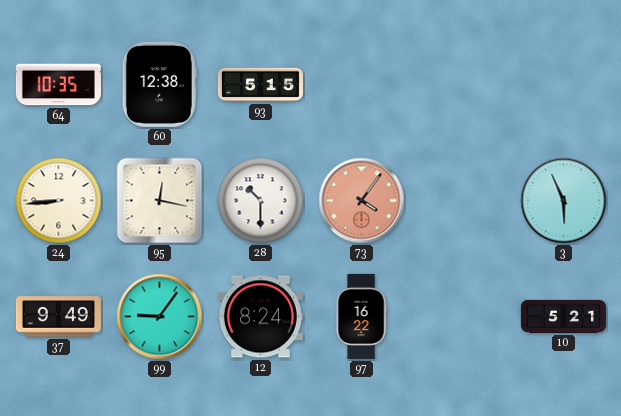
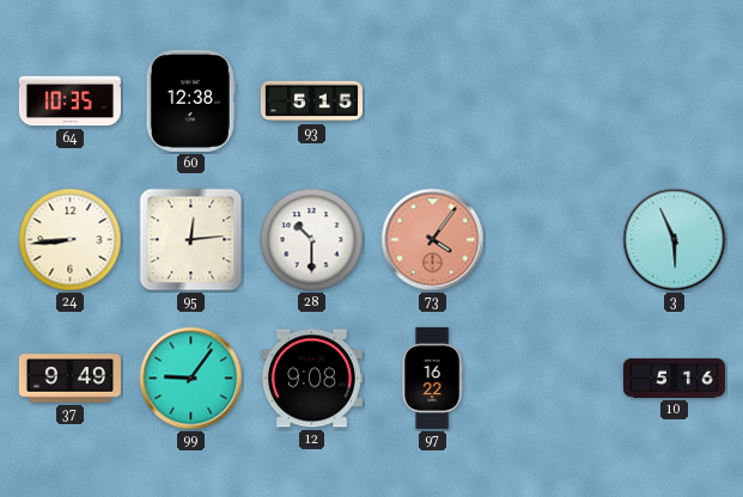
95: 12:17 -> 12:14
12: 8:24 -> 9:08
10: 5:21 -> 5:16
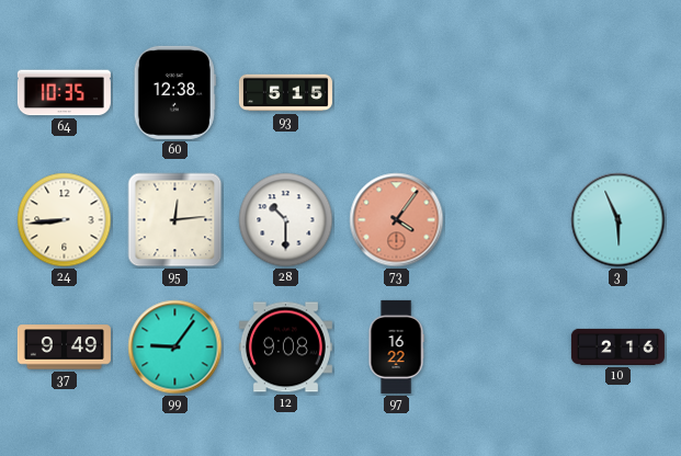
10: 5:16 -> 2:16
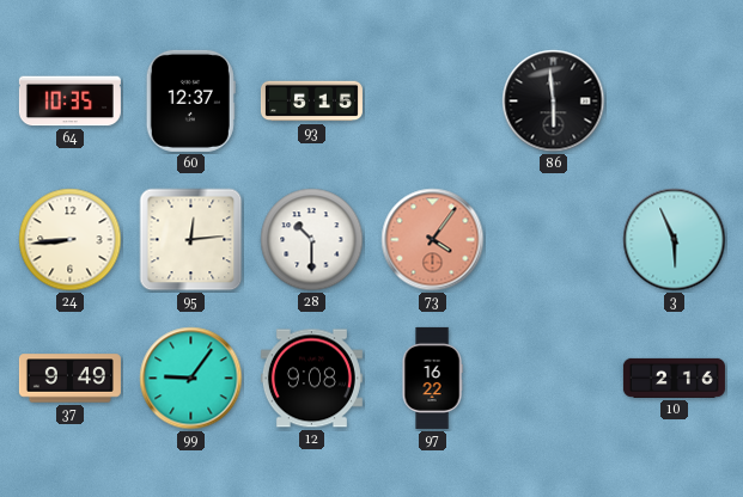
60: 12:38 -> 12:37
86: none -> 5:59
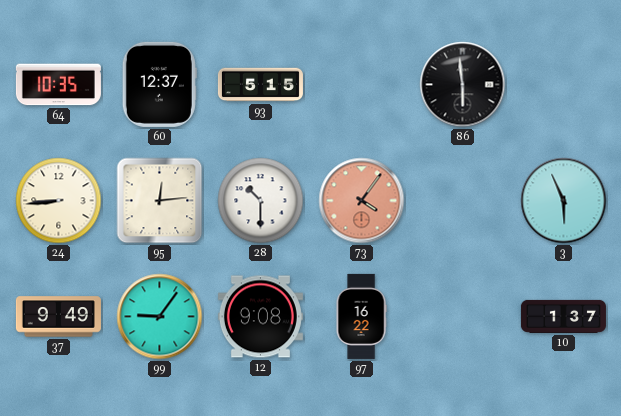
10: 2:16 -> 1:37
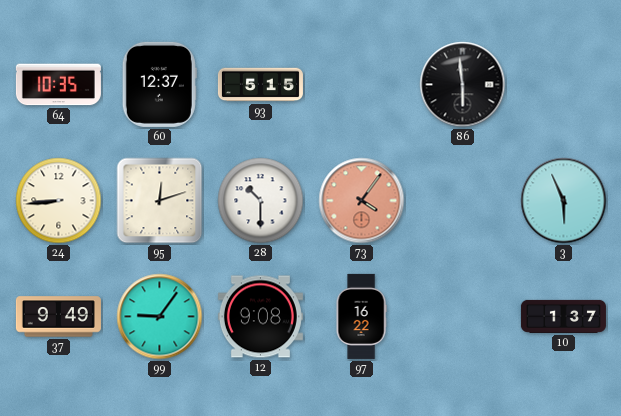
95: 12:14 -> 12:12
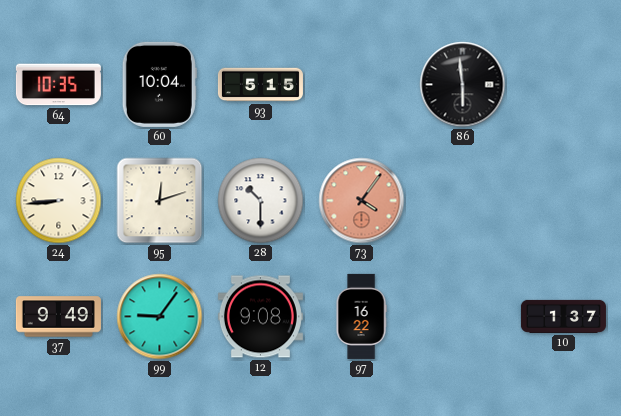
60: 12:37 -> 10:04
3: 5:56 -> none
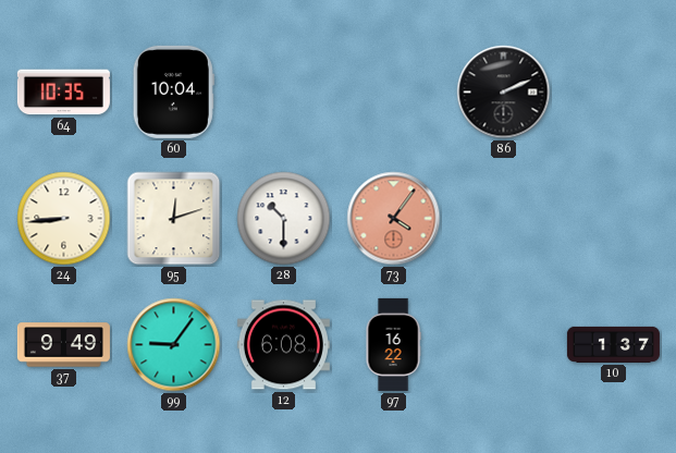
93: 5:15 -> none
86: 5:59 -> 2:11
12: 9:08 -> 6:08
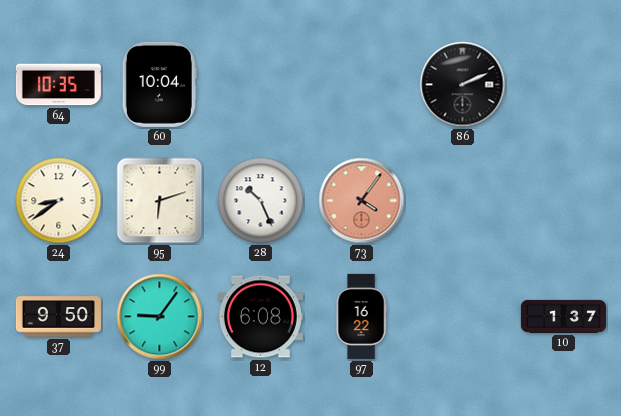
24: 8:44 -> 8:39
95: 12:12 -> 6:12
28: 10:30 -> 10:26
37: 9:49 -> 9:50
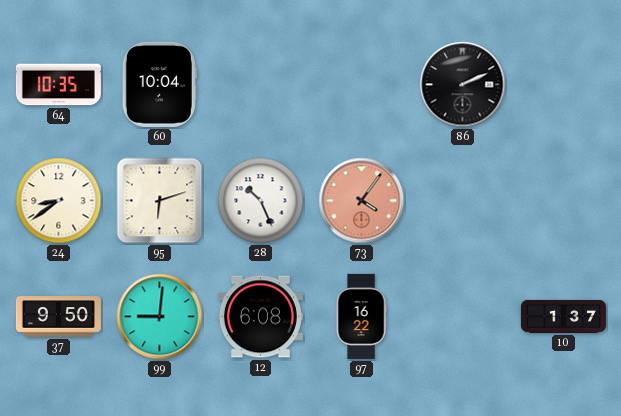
99: 9:06 -> 9:01
